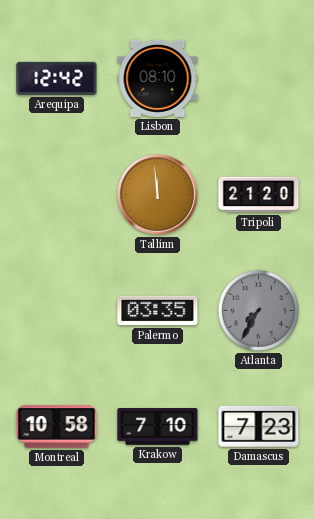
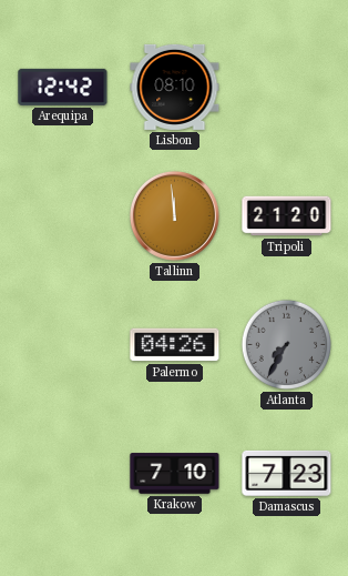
Palermo: 03:35 -> 04:26
Montreal: 10:58 -> none
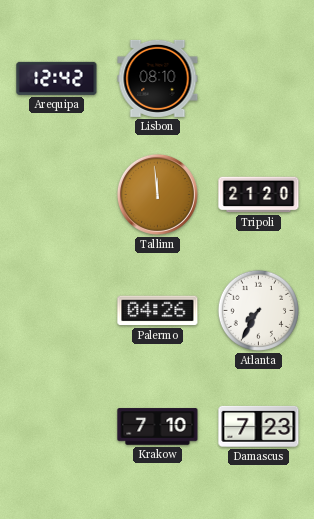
Atlanta dial: grey -> white
